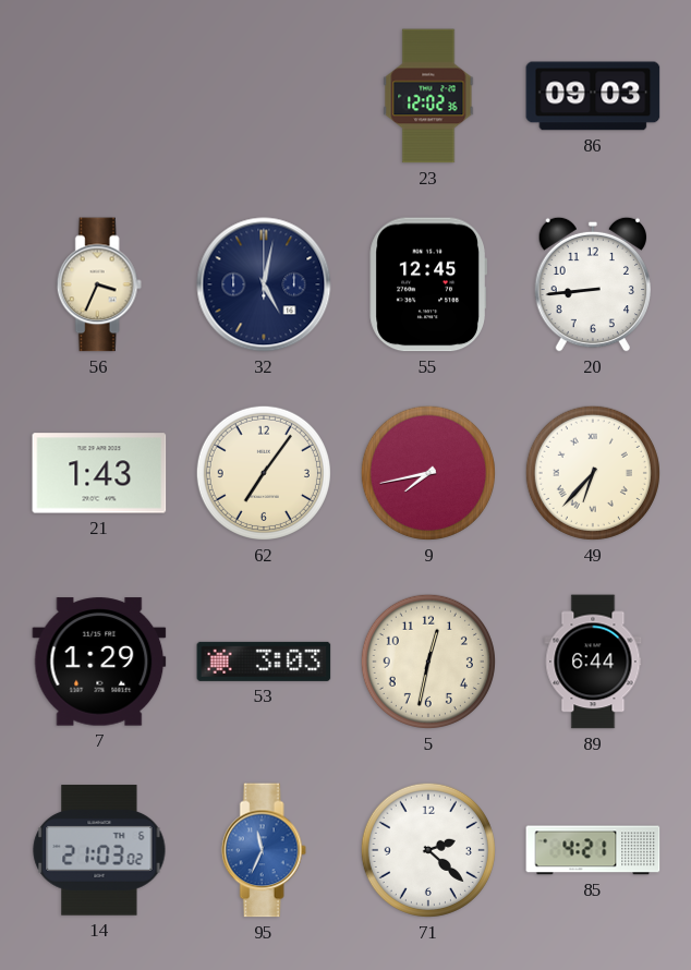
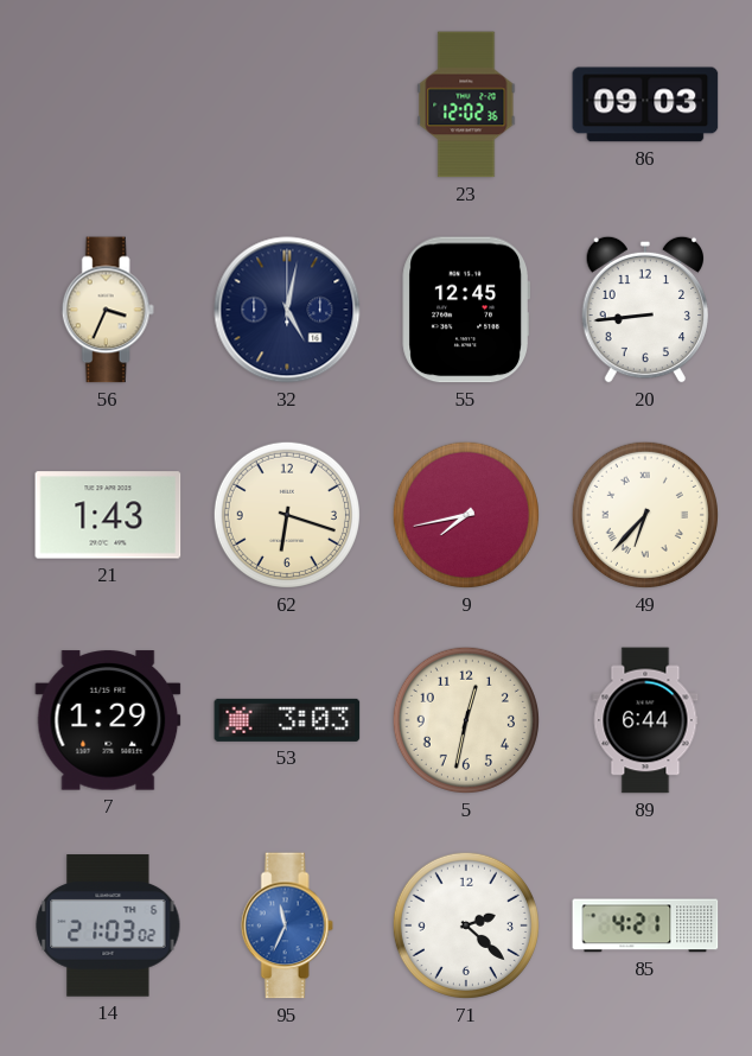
62: 7:06 -> 6:18
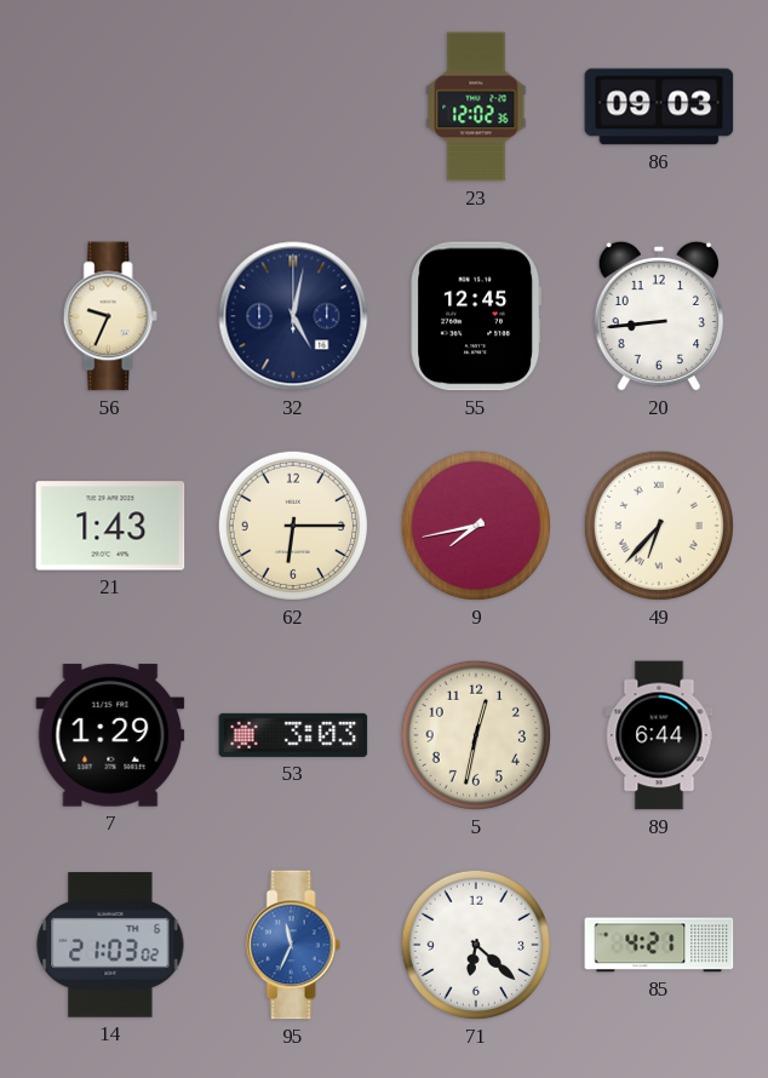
56: 3:34 -> 9:34
62: 6:18 -> 6:15
71: 2:22 -> 6:22
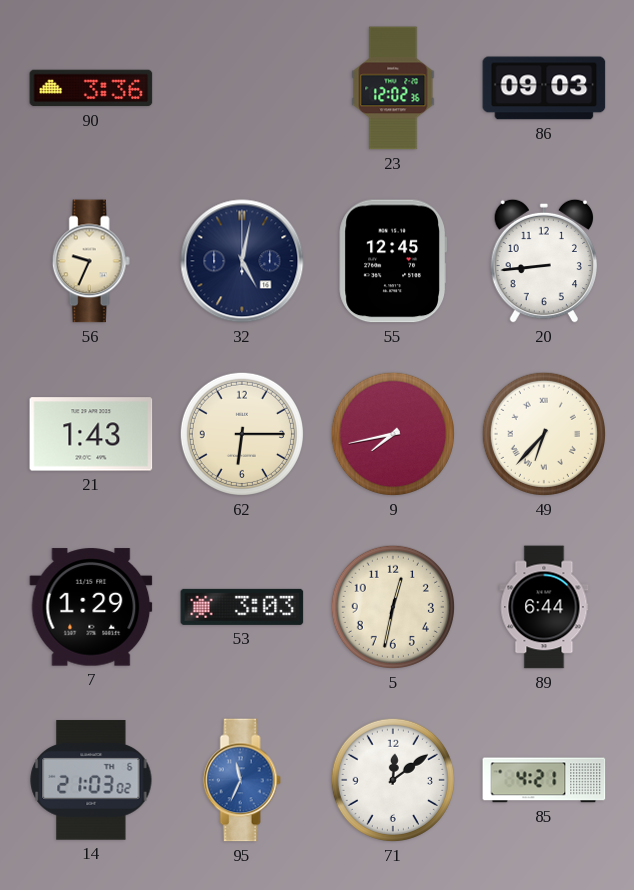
90: none -> 3:36
71: 6:22 -> 12:09
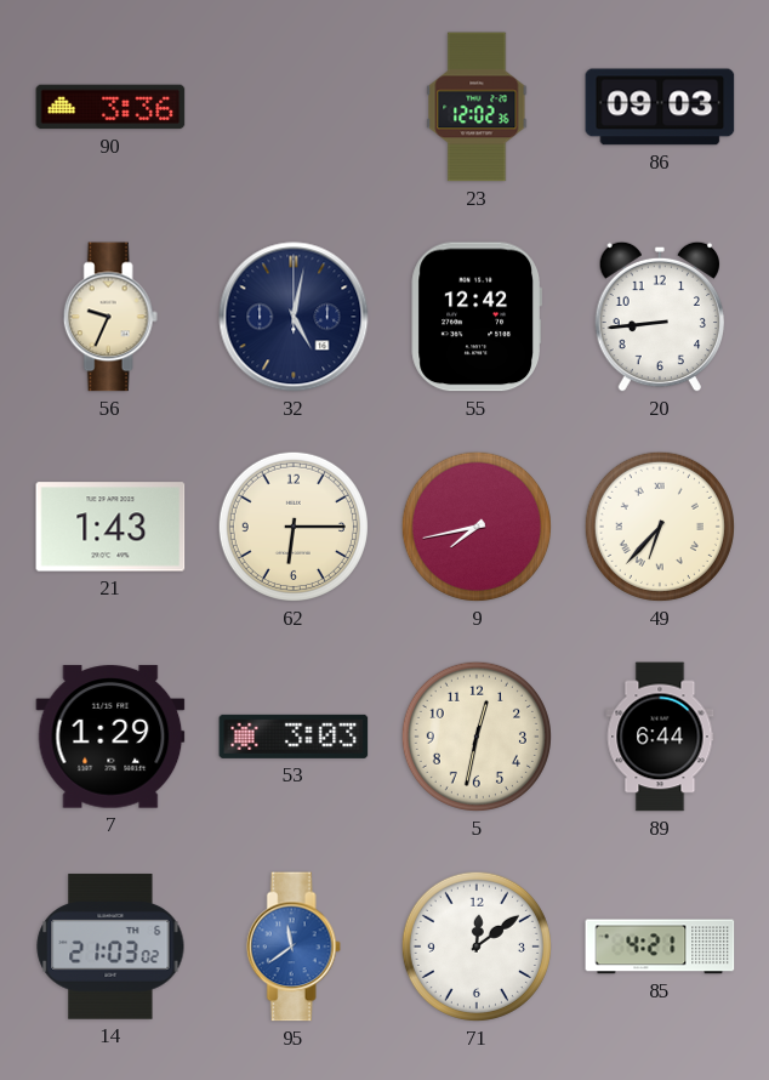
55: 12:45 -> 12:42
95: 11:34 -> 11:39
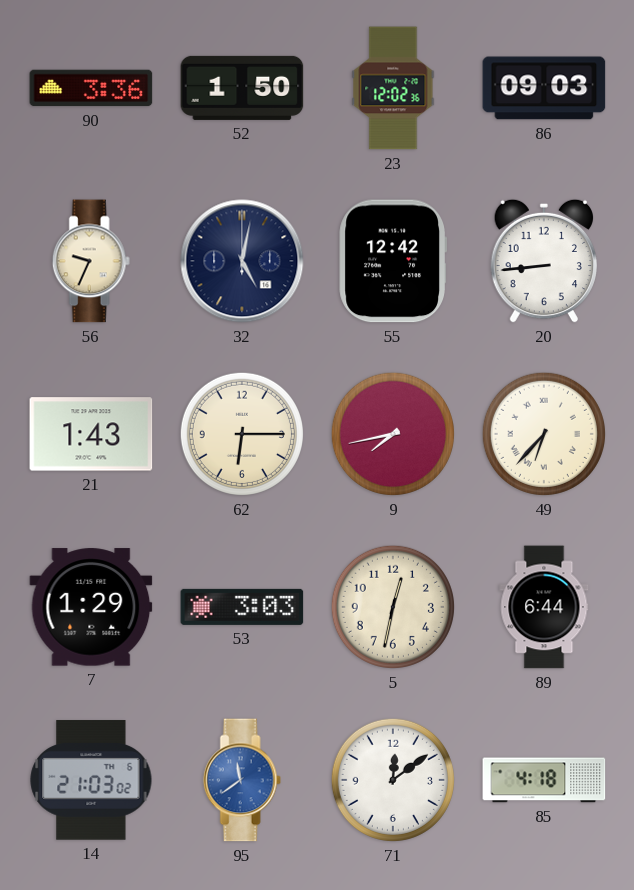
52: none -> 1:50
85: 4:21 -> 4:18
